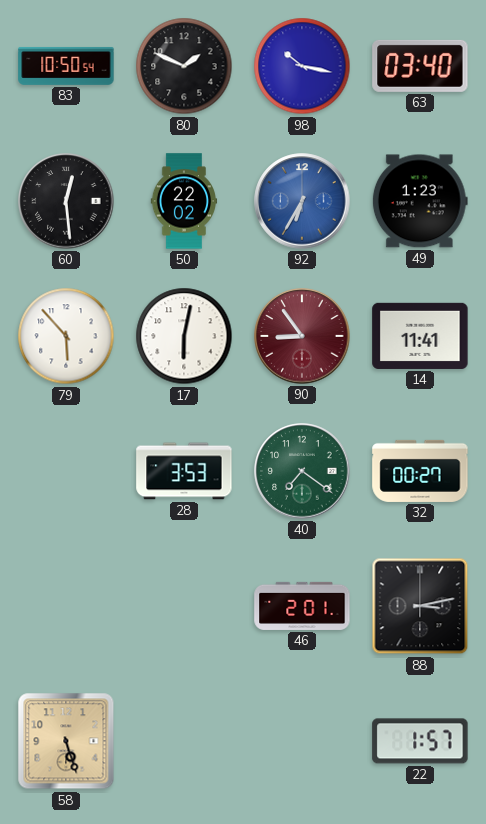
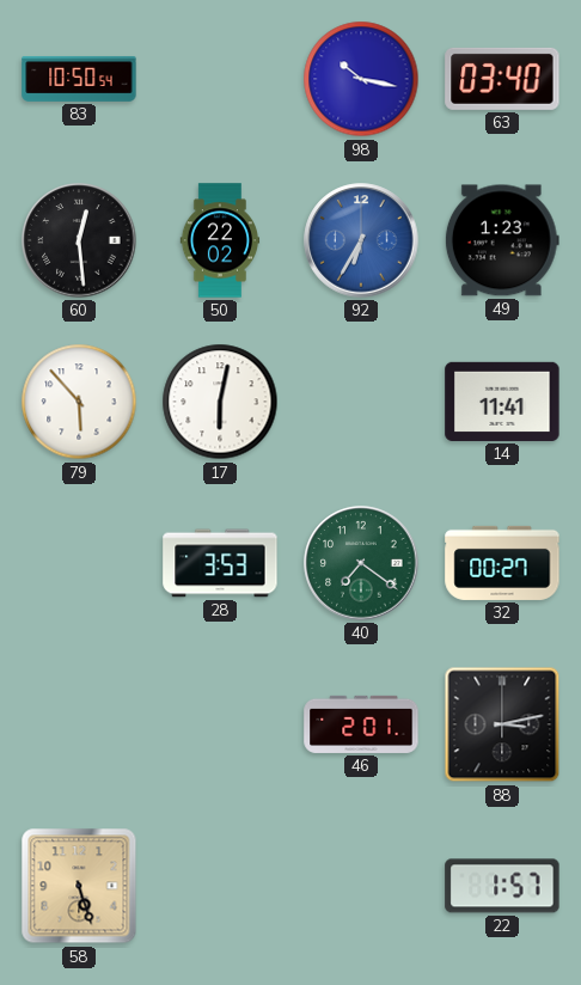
80: 1:49 -> none
90: 8:54 -> none
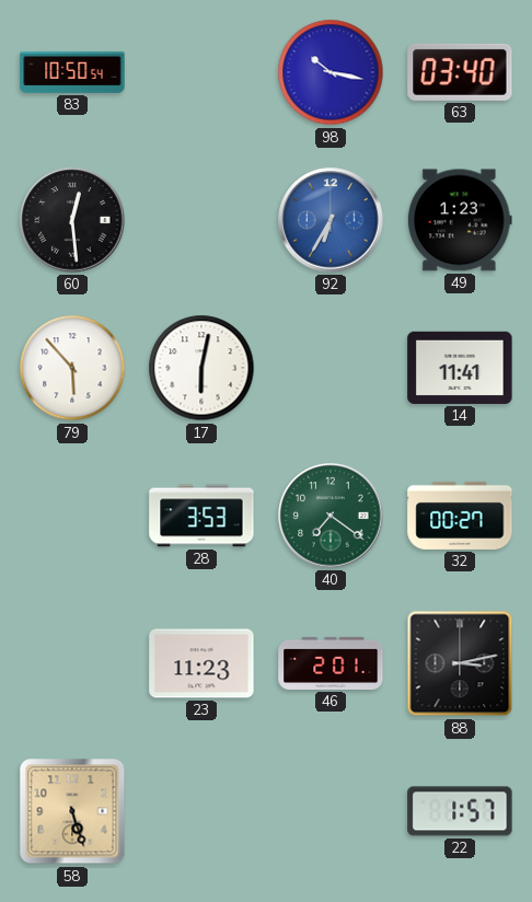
50: 22:02 -> none
23: none -> 11:23
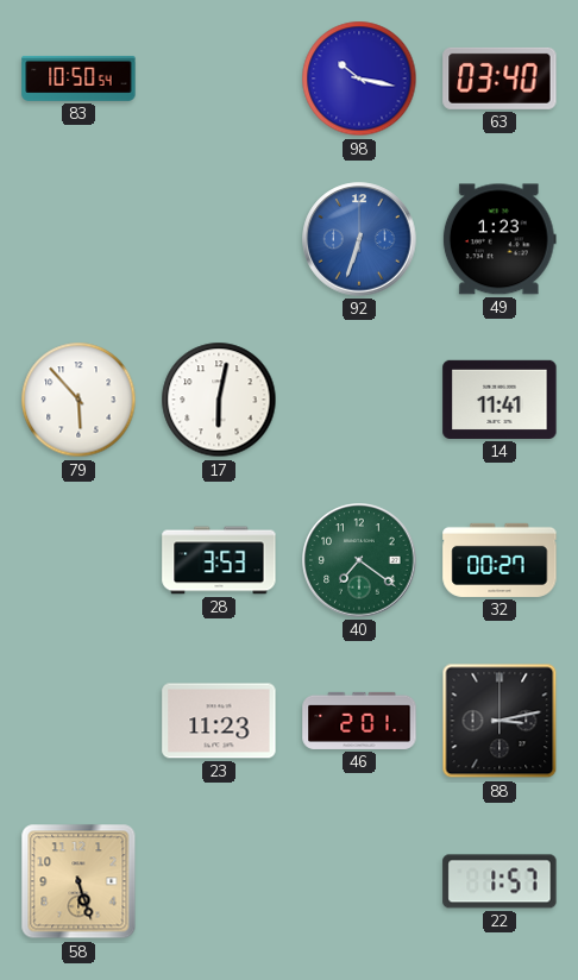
60: 12:29 -> none
92: 6:35 -> 6:33
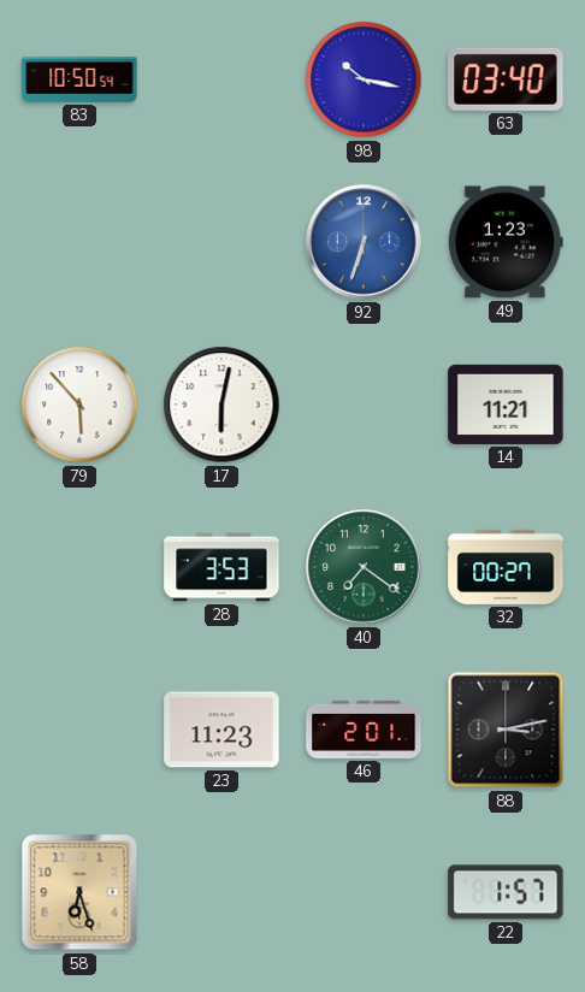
14: 11:41 -> 11:21
58: 5:27 -> 6:27
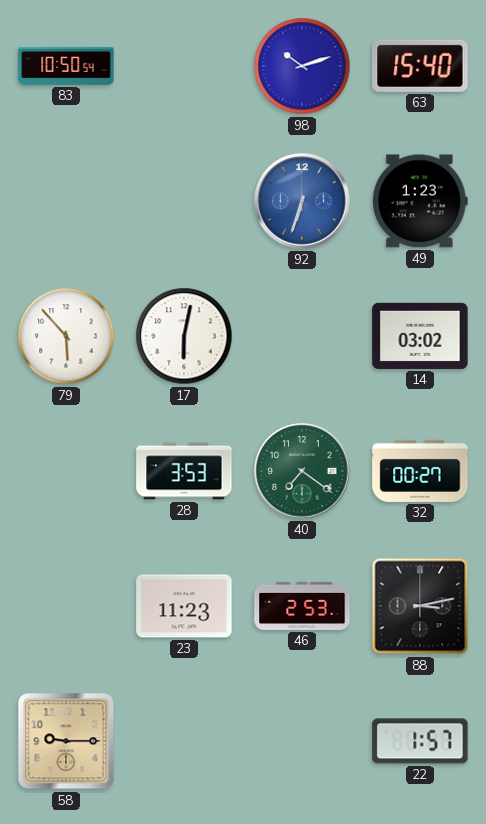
98: 10:17 -> 10:12
63: 03:40 -> 15:40
14: 11:21 -> 03:02
46: 2:01 -> 2:53
58: 6:27 -> 9:15
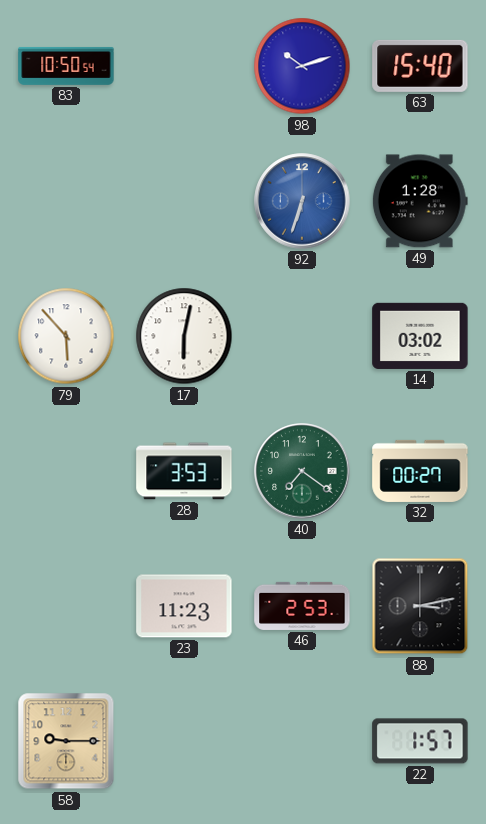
49: 1:23 -> 1:28
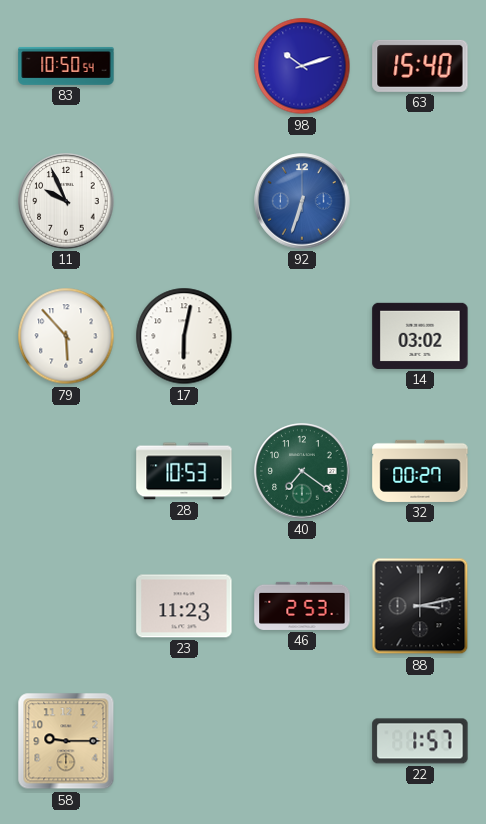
11: none -> 9:56
49: 1:28 -> none
28: 3:53 -> 10:53
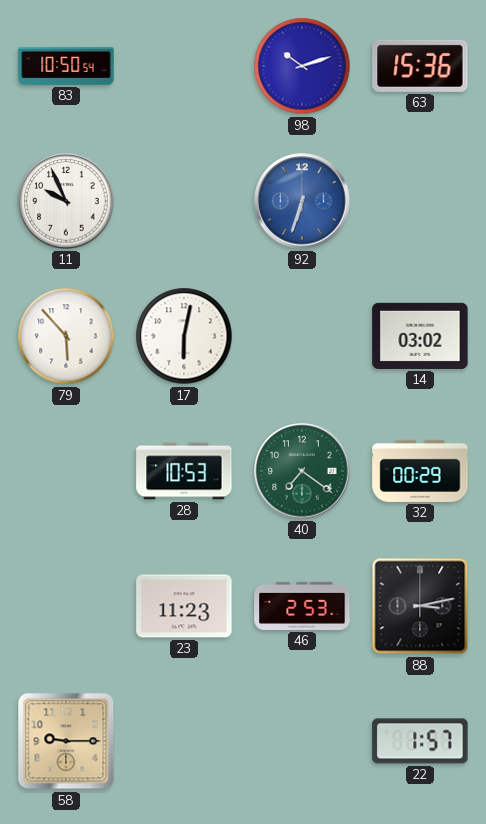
63: 15:40 -> 15:36
32: 00:27 -> 00:29
